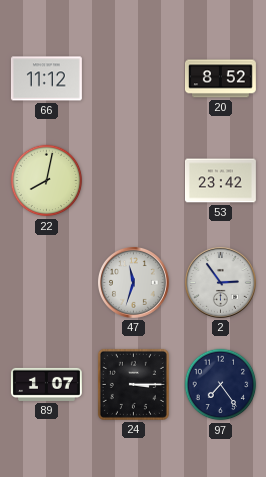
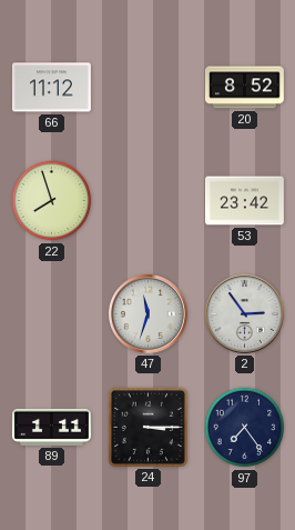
22: 8:02 -> 7:57
89: 1:07 -> 1:11
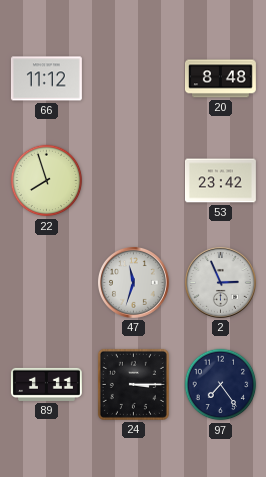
20: 8:52 -> 8:48
2: 2:54 -> 2:56
